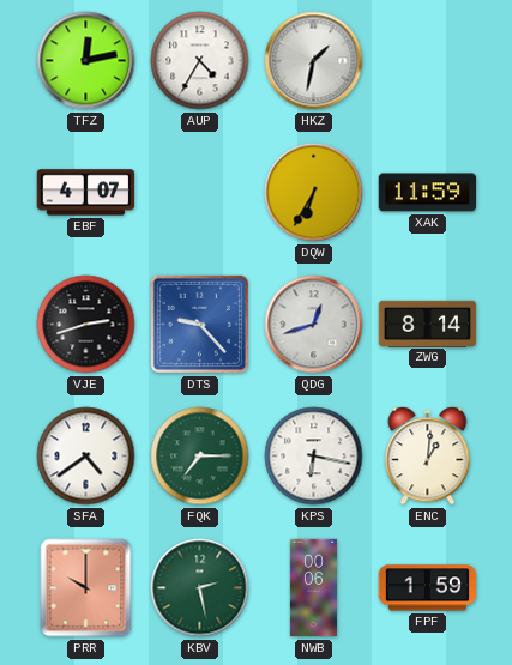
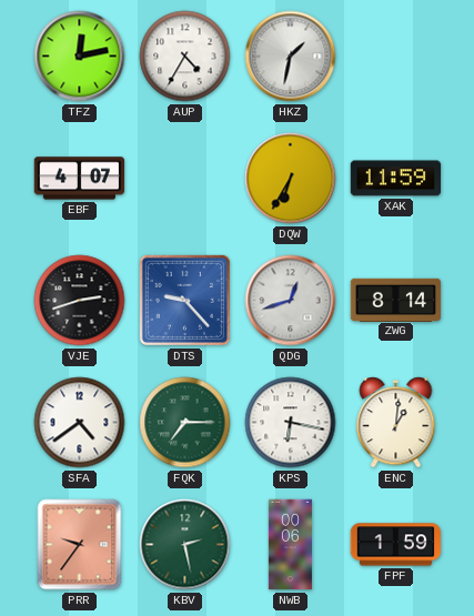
PRR: 10:00 -> 9:36
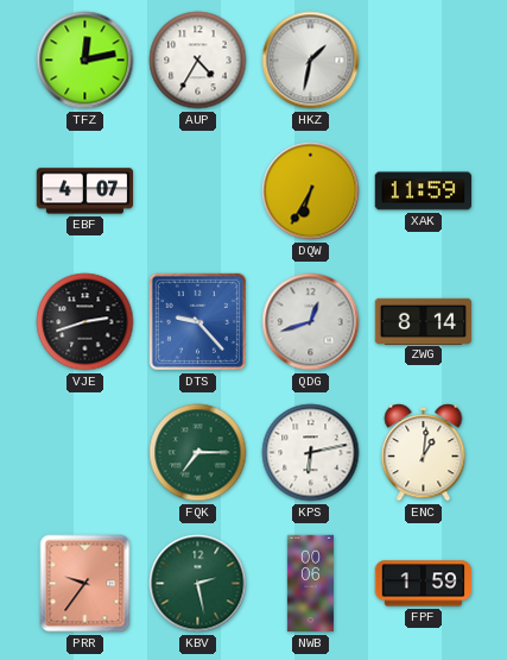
SFA: 4:39 -> none
KPS: 6:17 -> 6:13
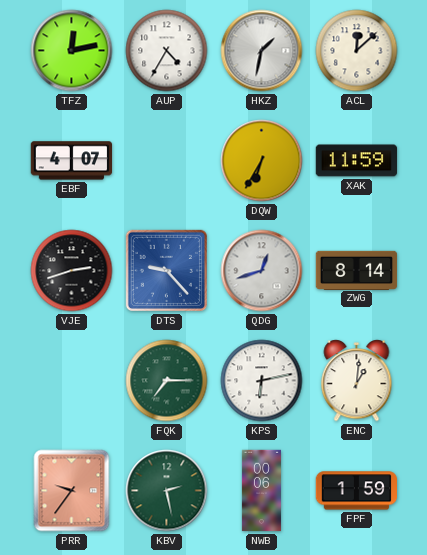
ACL: none -> 12:08
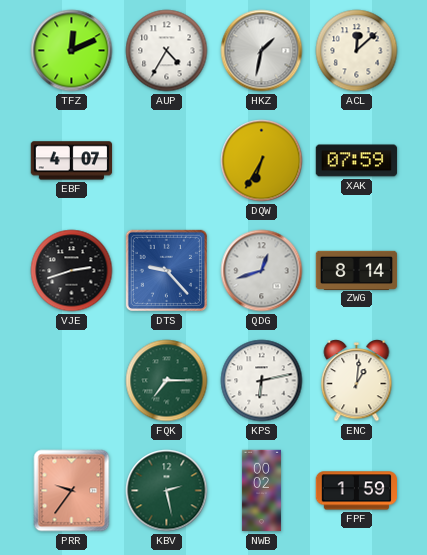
TFZ: 12:13 -> 12:11
XAK: 11:59 -> 07:59
NWB: 00:06 -> 00:02
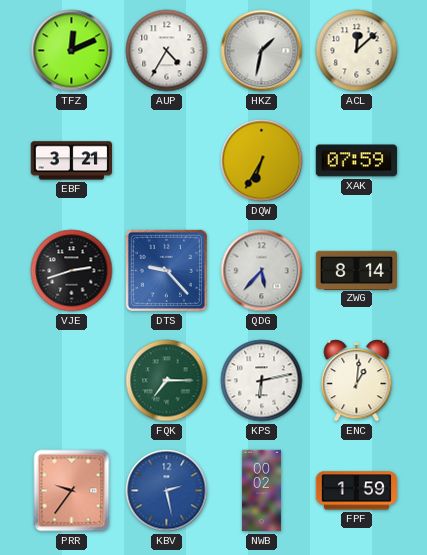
EBF: 4:07 -> 3:21
QDG: 12:42 -> 5:37
KBV dial: green -> blue
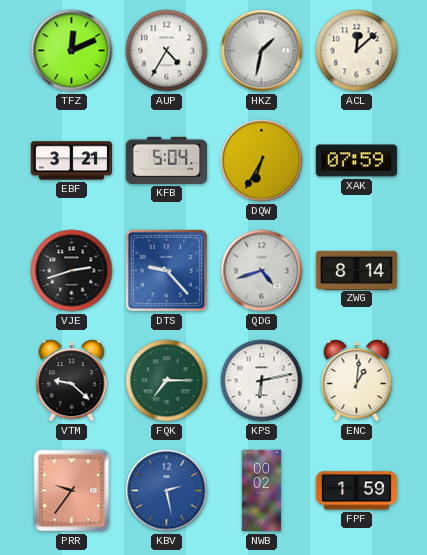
KFB: none -> 5:04
QDG: 5:37 -> 4:42
VTM: none -> 9:22
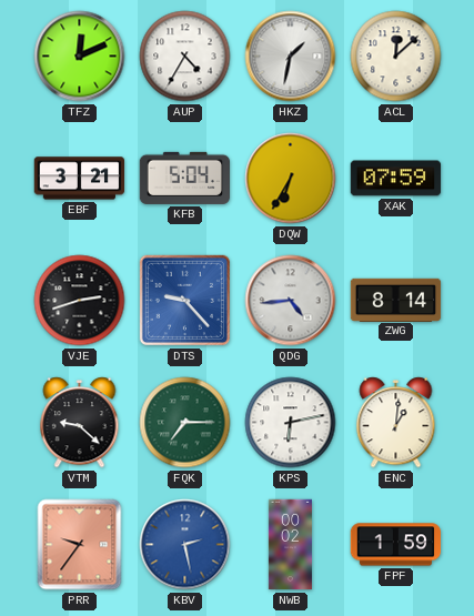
QDG: 4:42 -> 4:44
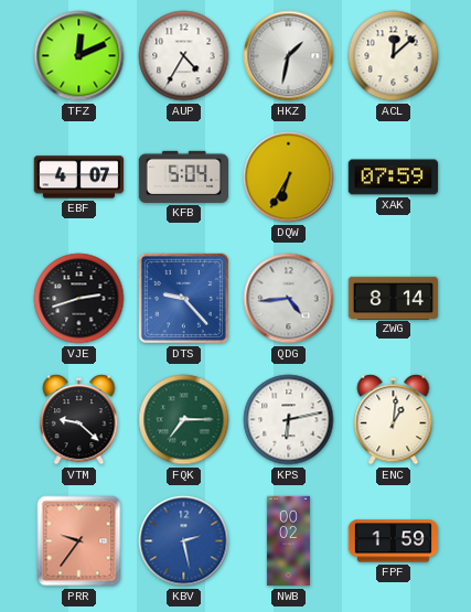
EBF: 3:21 -> 4:07
